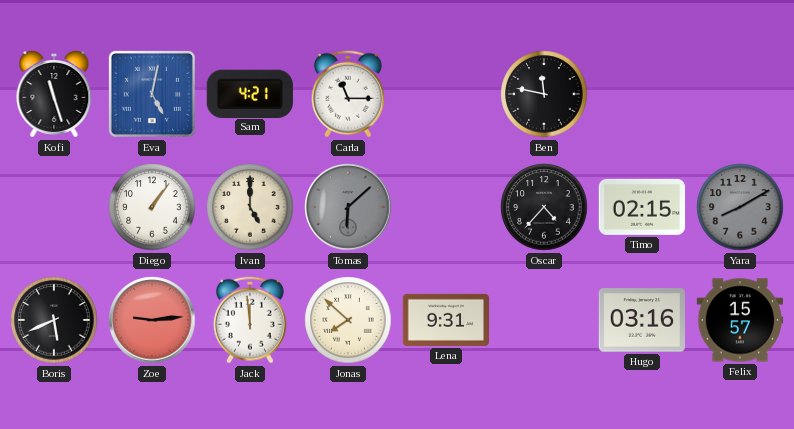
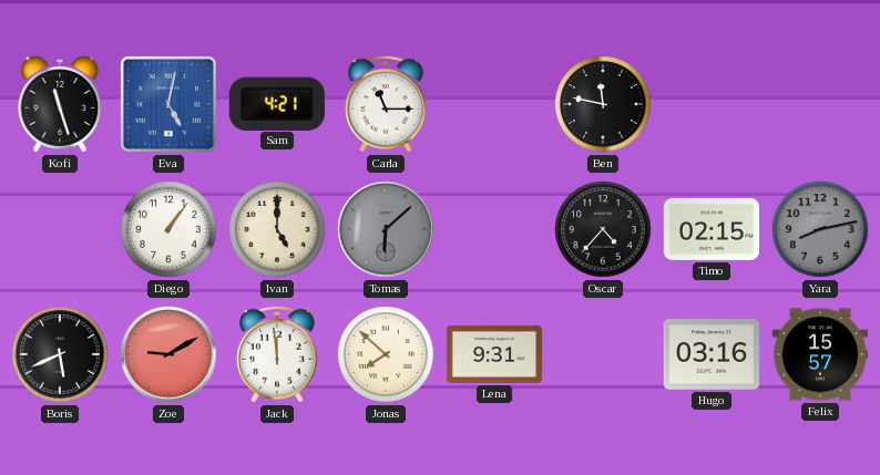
Yara: 8:10 -> 8:13
Zoe: 9:14 -> 9:10
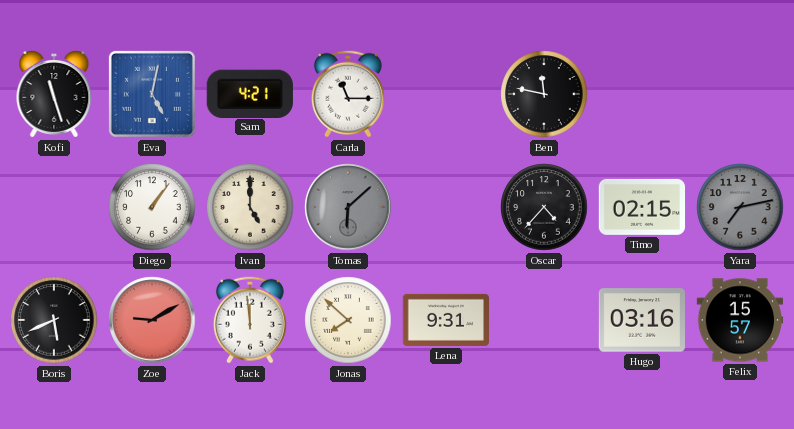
Yara: 8:13 -> 7:13
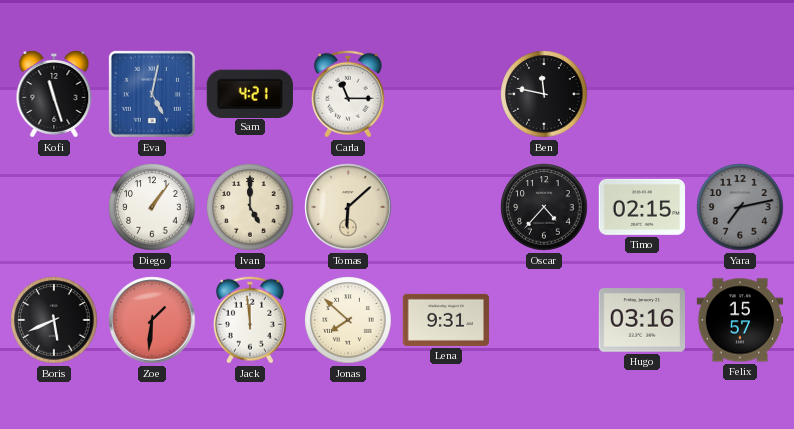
Tomas dial: grey -> cream
Zoe: 9:10 -> 1:31
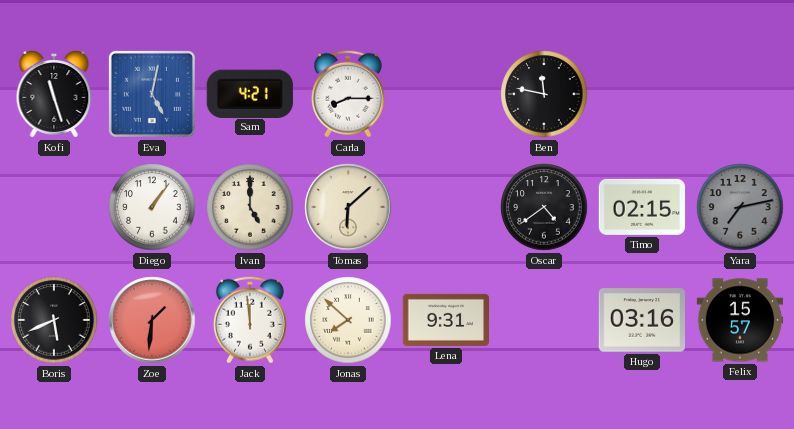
Carla: 11:15 -> 8:15
Oscar: 4:37 -> 4:39
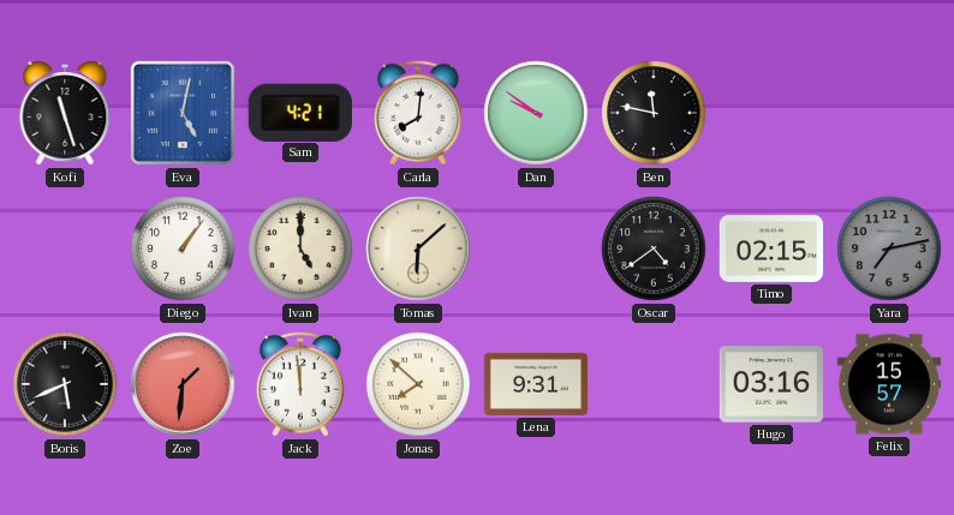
Carla: 8:15 -> 8:01
Dan: none -> 9:51
